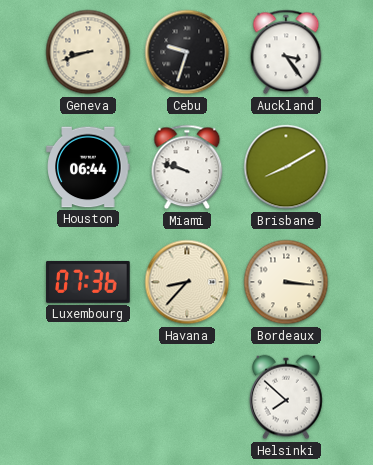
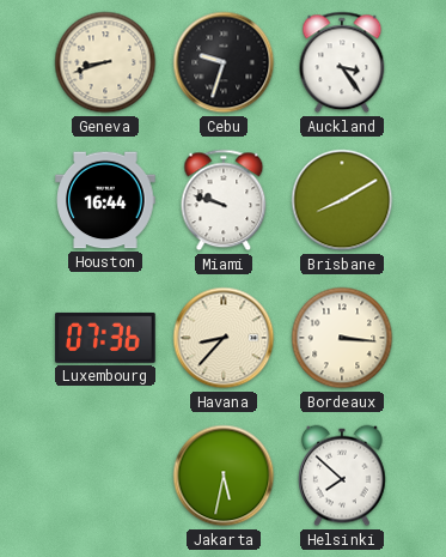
Houston: 06:44 -> 16:44
Jakarta: none -> 5:32
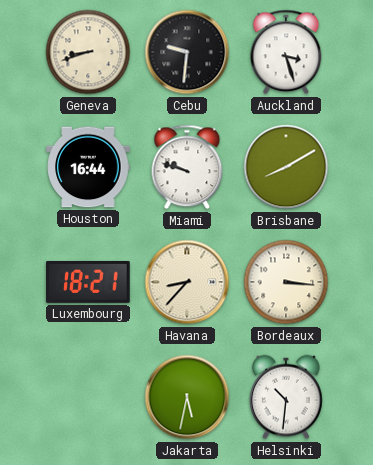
Cebu: 9:33 -> 9:31
Auckland: 3:24 -> 3:27
Luxembourg: 07:36 -> 18:21
Helsinki: 7:52 -> 10:31
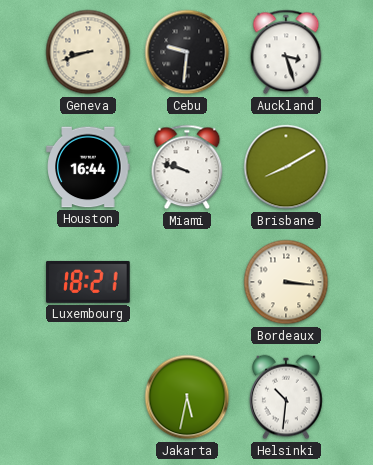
Havana: 8:37 -> none
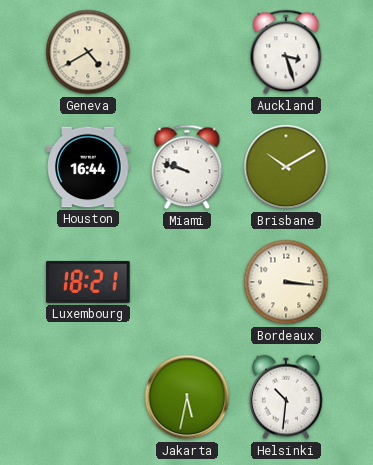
Geneva: 8:42 -> 4:40
Cebu: 9:31 -> none
Brisbane: 8:10 -> 10:10
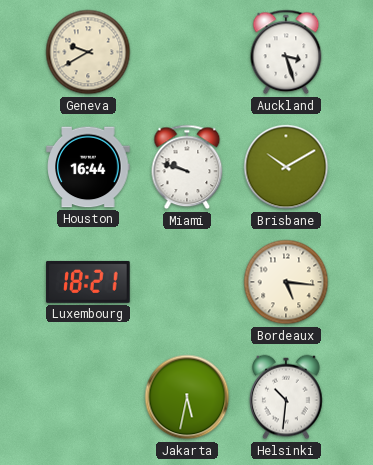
Geneva: 4:40 -> 9:40
Bordeaux: 3:16 -> 5:16
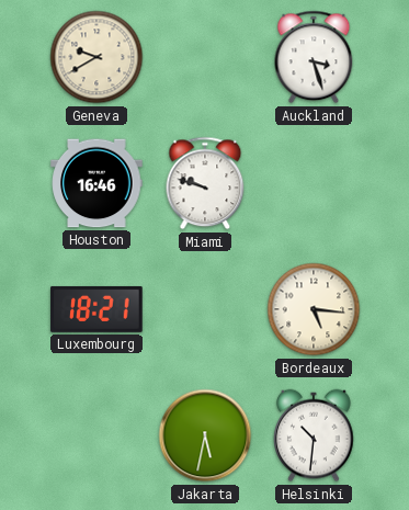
Houston: 16:44 -> 16:46
Brisbane: 10:10 -> none
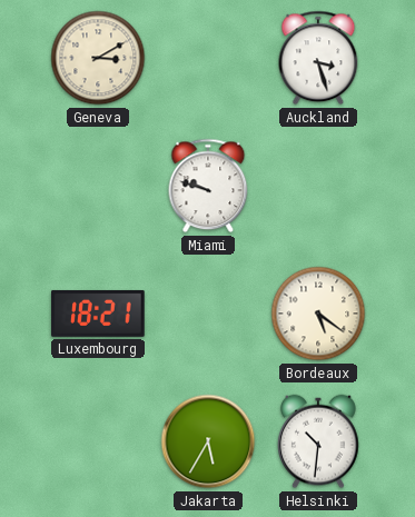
Geneva: 9:40 -> 3:10
Houston: 16:46 -> none
Bordeaux: 5:16 -> 5:21
Jakarta: 5:32 -> 5:35
